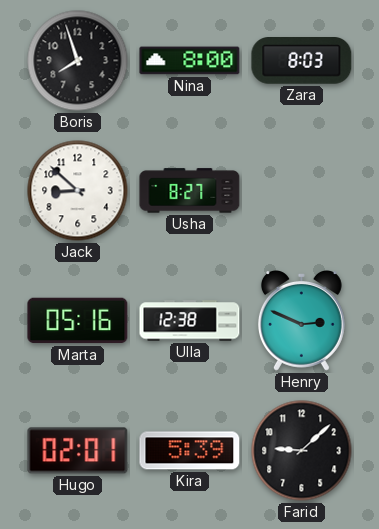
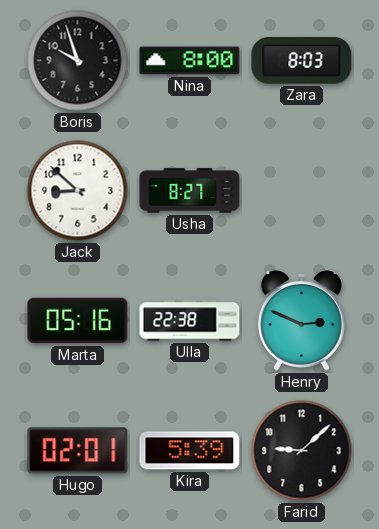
Boris: 7:57 -> 9:57
Ulla: 12:38 -> 22:38
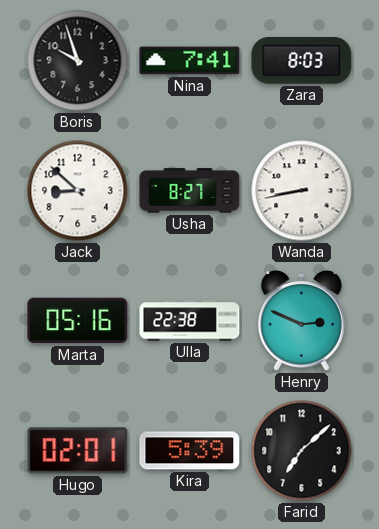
Nina: 8:00 -> 7:41
Wanda: none -> 8:43
Farid: 9:08 -> 7:08
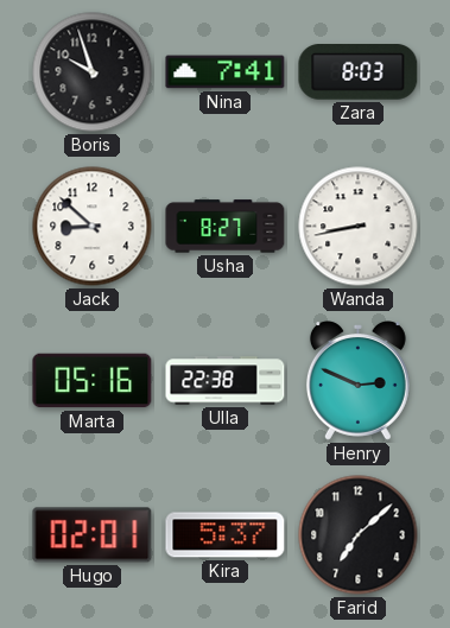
Kira: 5:39 -> 5:37
